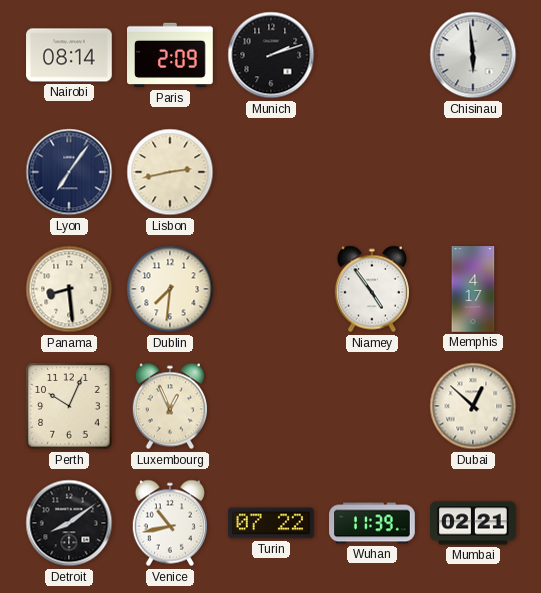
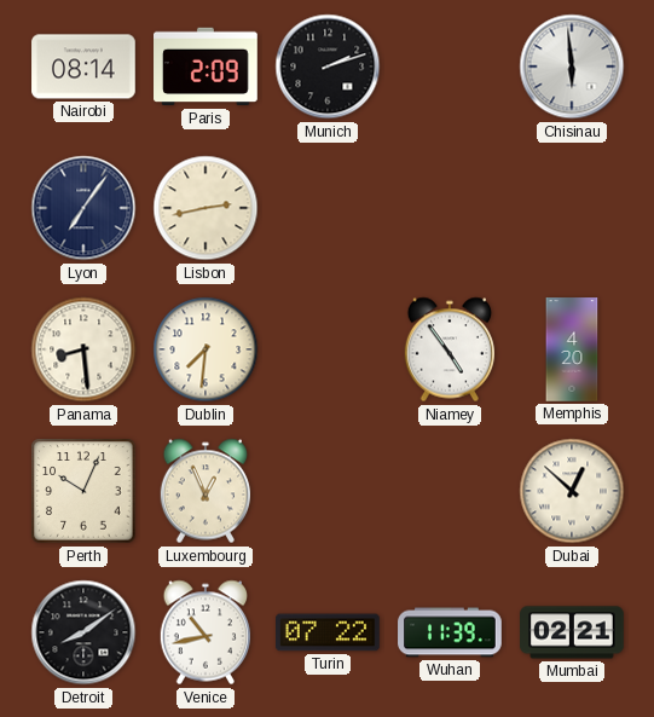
Memphis: 4:17 -> 4:20
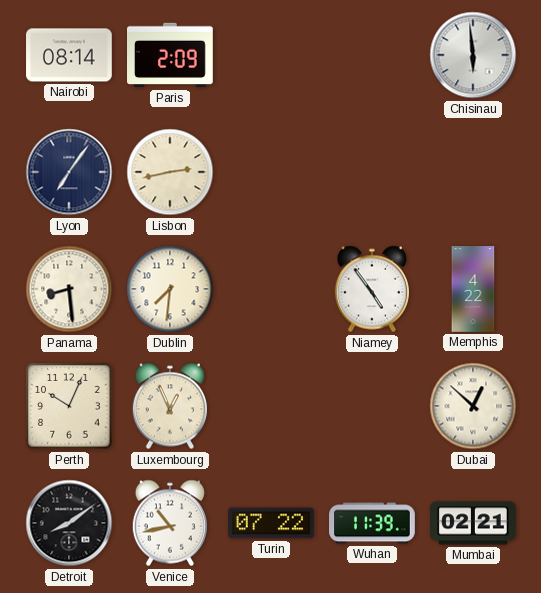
Munich: 2:12 -> none
Memphis: 4:20 -> 4:22
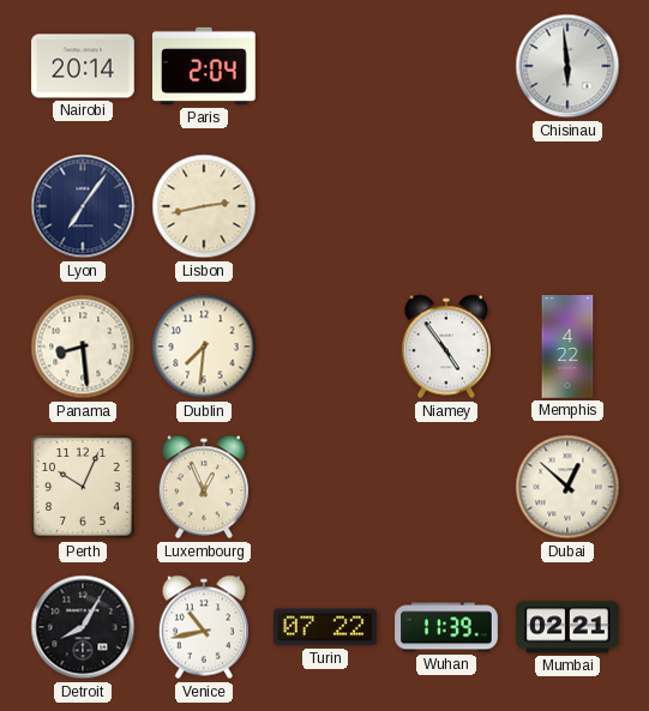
Nairobi: 08:14 -> 20:14
Paris: 2:09 -> 2:04
Detroit: 8:09 -> 8:05
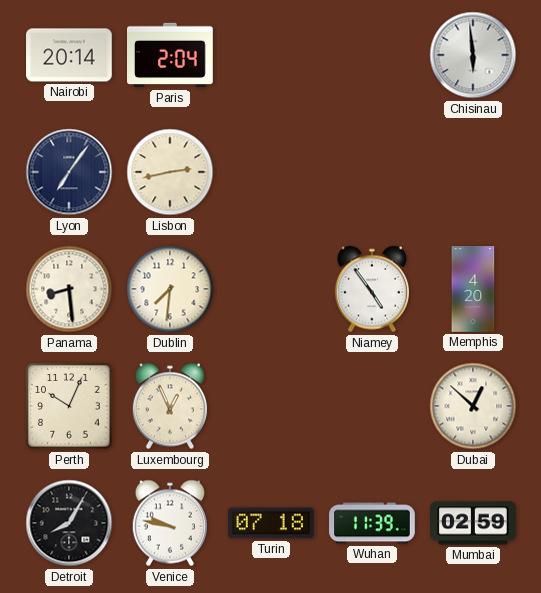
Memphis: 4:22 -> 4:20
Venice: 10:43 -> 9:47
Turin: 07:22 -> 07:18
Mumbai: 02:21 -> 02:59
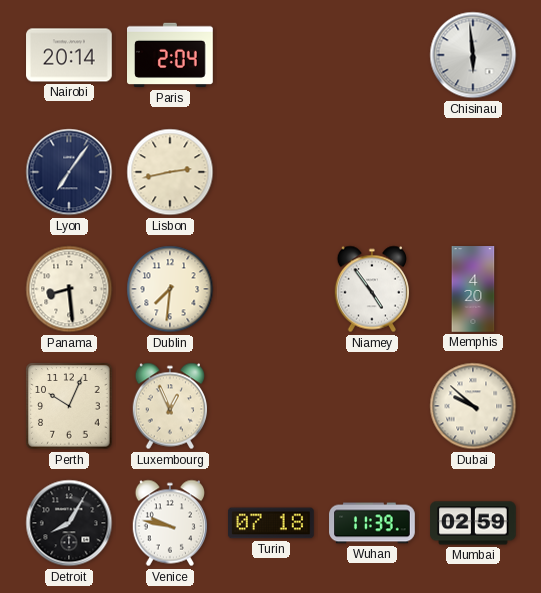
Dubai: 12:52 -> 9:52
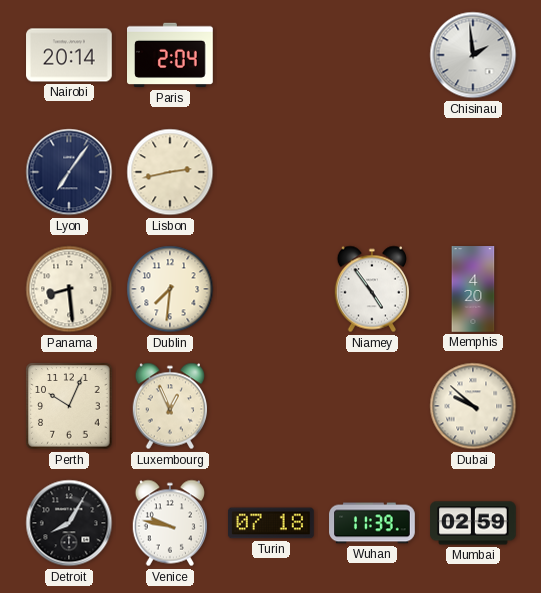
Chisinau: 5:59 -> 1:59
